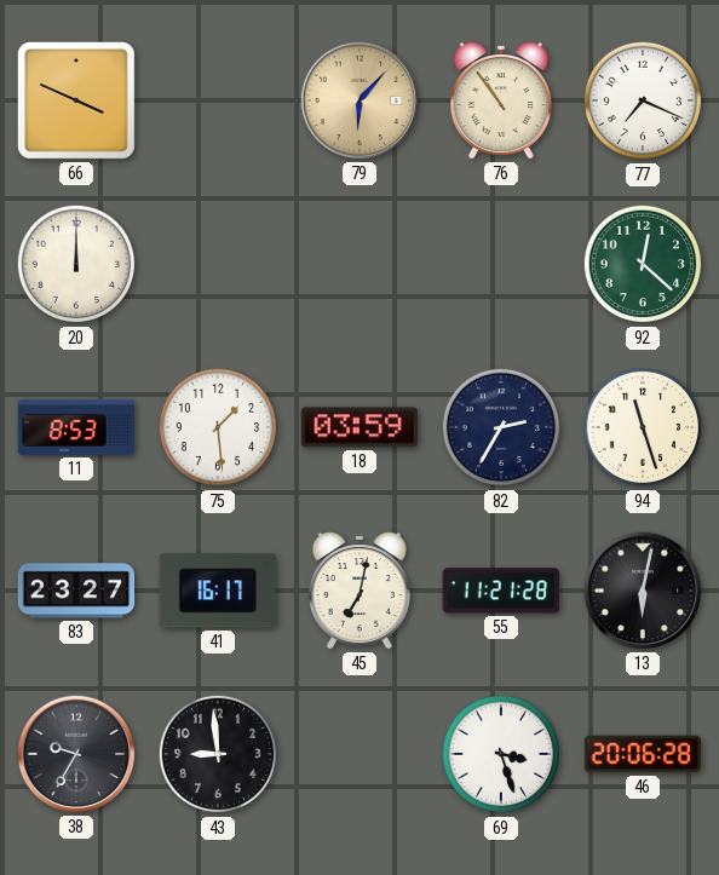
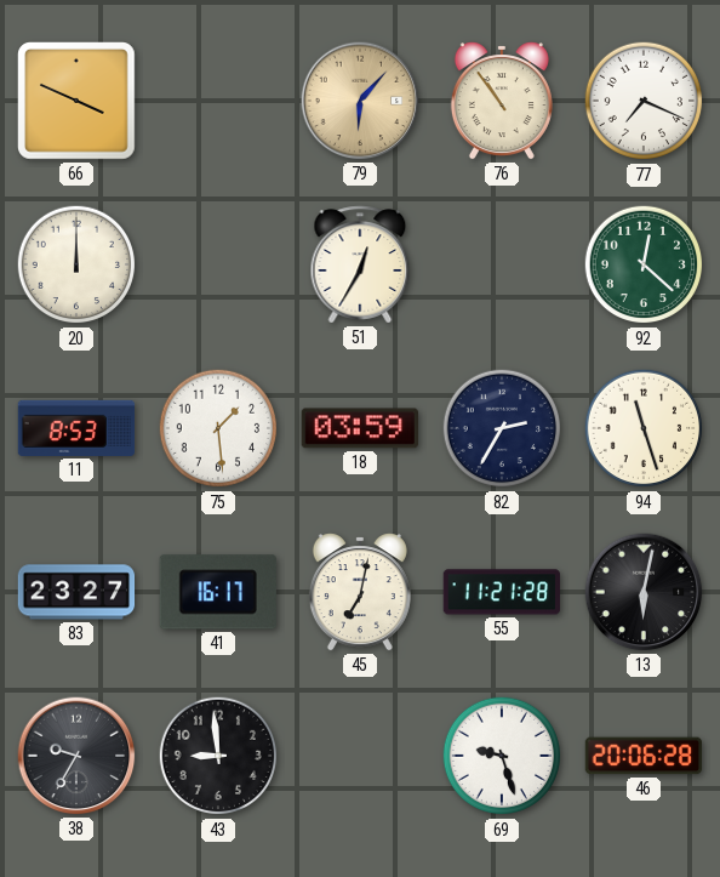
51: none -> 12:35
69: 3:27 -> 9:27
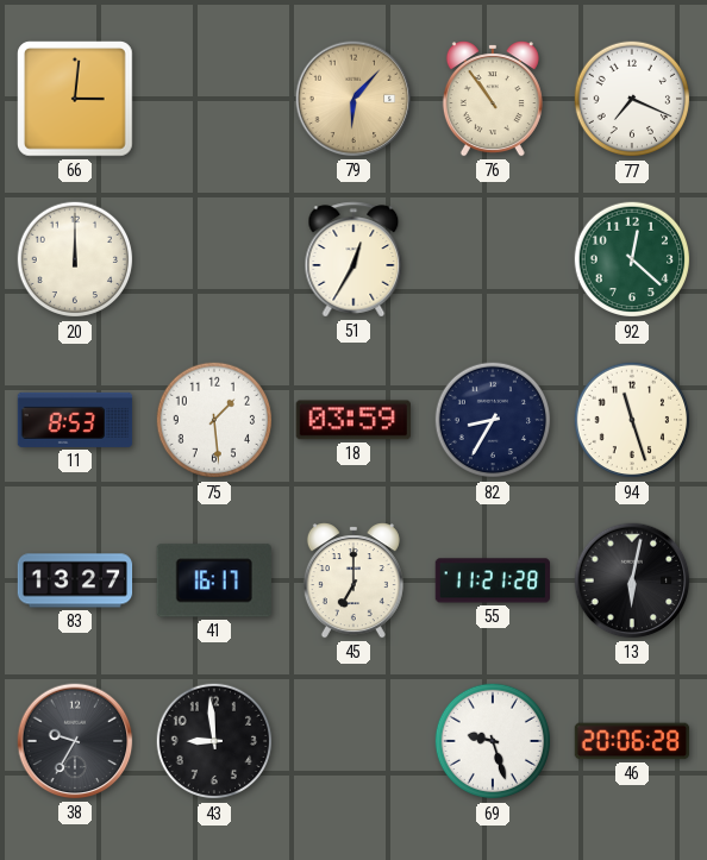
66: 3:49 -> 3:01
82: 2:35 -> 8:35
83: 23:27 -> 13:27
45: 7:02 -> 7:00
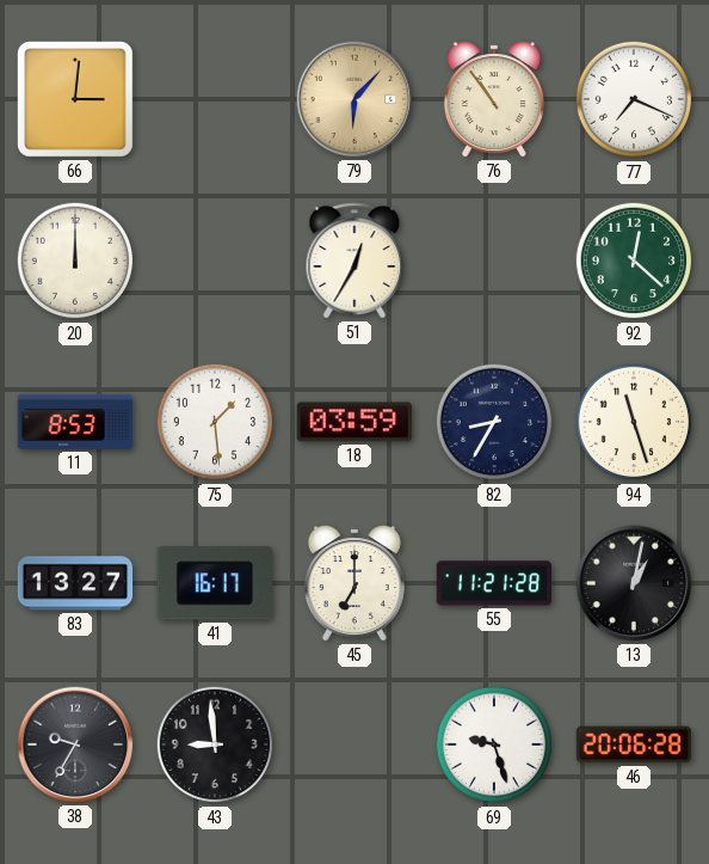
13: 6:02 -> 1:02
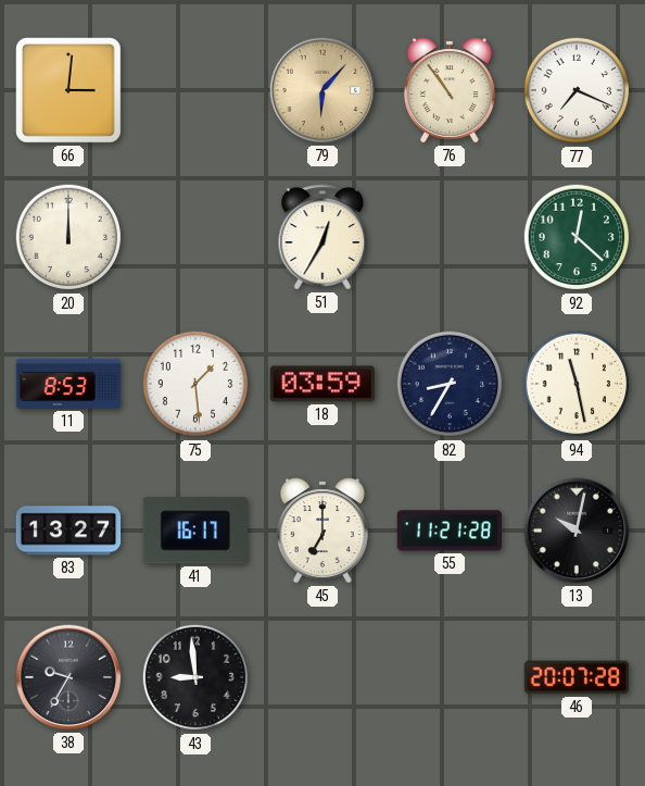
94: 11:27 -> 11:28
13: 1:02 -> 10:02
69: 9:27 -> none
46: 20:06 -> 20:07
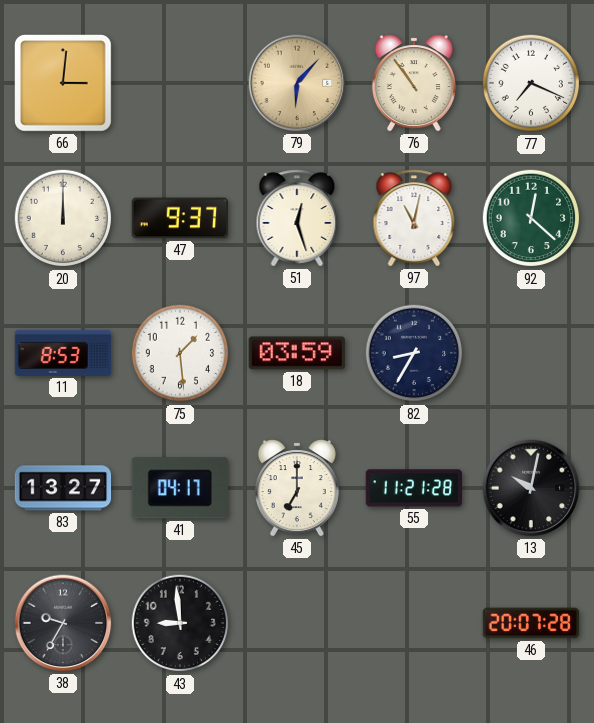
47: none -> 9:37
51: 12:35 -> 12:27
97: none -> 11:02
94: 11:28 -> none
41: 16:17 -> 04:17
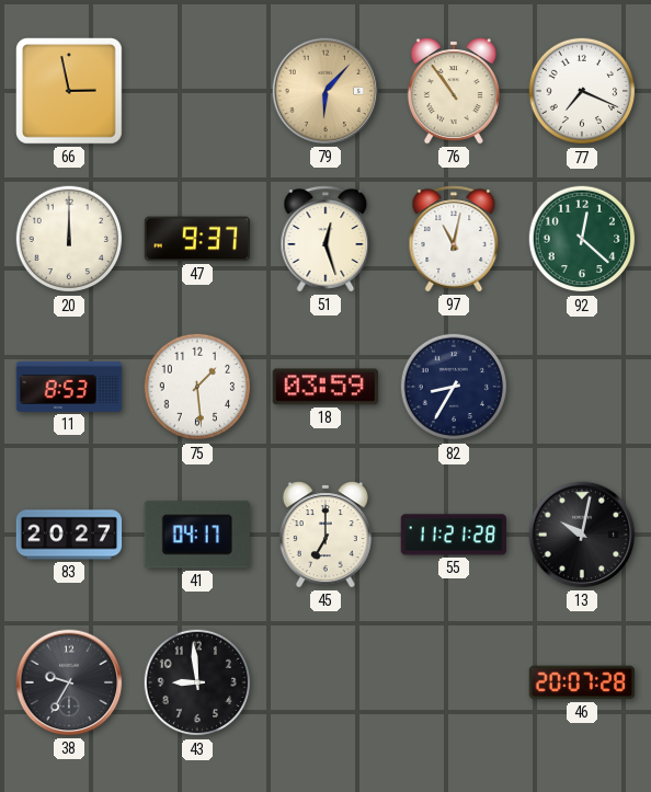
66: 3:01 -> 2:58
83: 13:27 -> 20:27
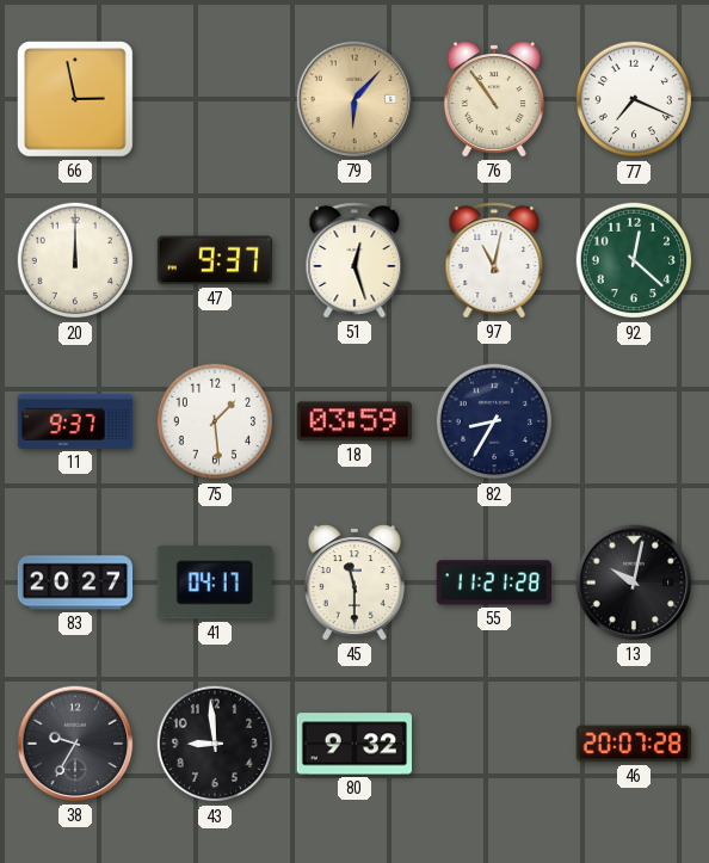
11: 8:53 -> 9:37
45: 7:00 -> 11:30
80: none -> 9:32
